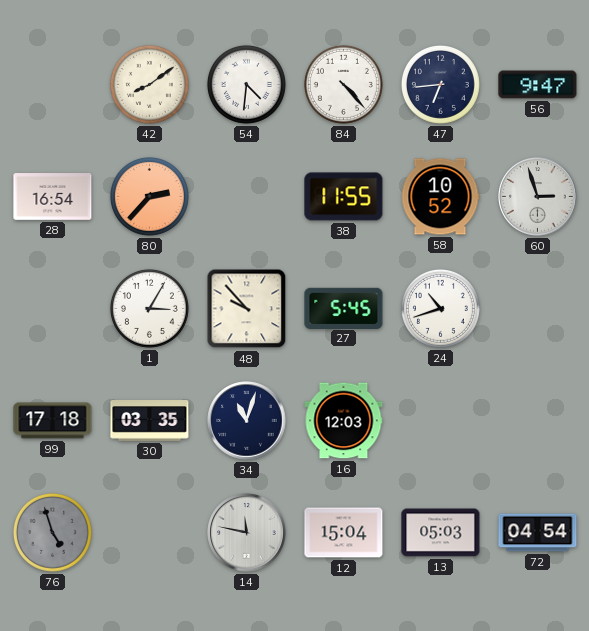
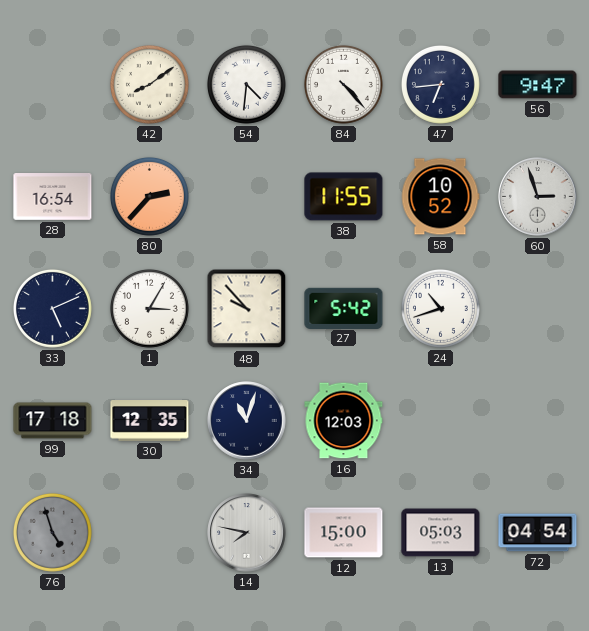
33: none -> 5:11
27: 5:45 -> 5:42
30: 03:35 -> 12:35
14: 11:47 -> 7:47
12: 15:04 -> 15:00
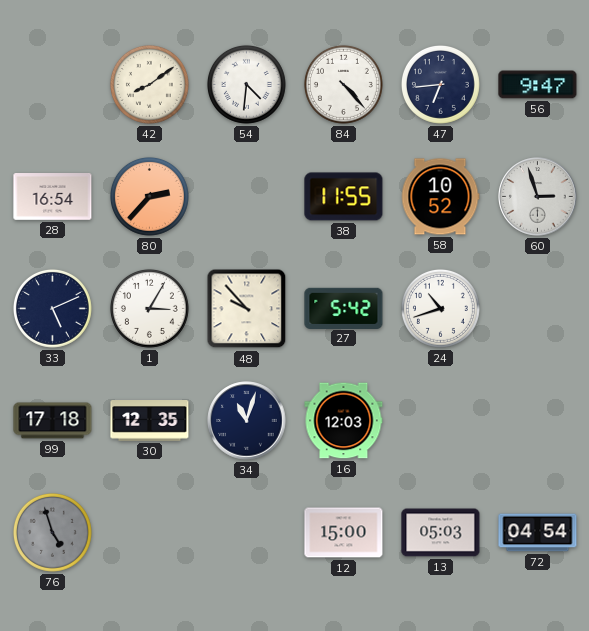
14: 7:47 -> none
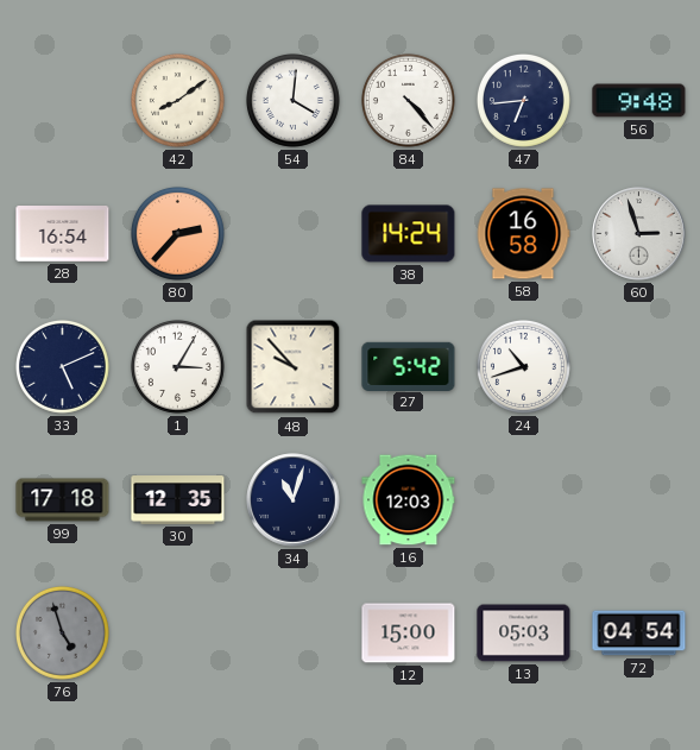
54: 4:31 -> 4:01
56: 9:47 -> 9:48
38: 11:55 -> 14:24
58: 10:52 -> 16:58
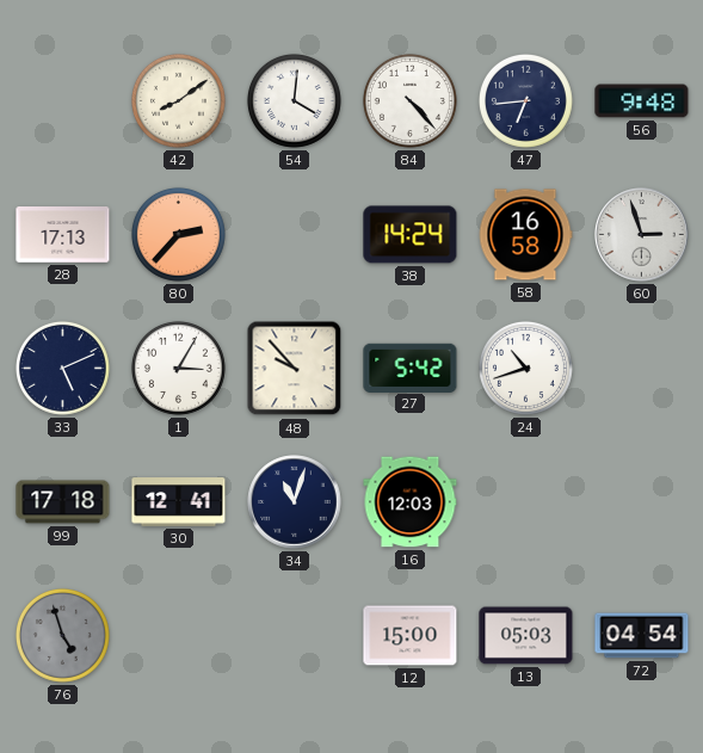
28: 16:54 -> 17:13
30: 12:35 -> 12:41
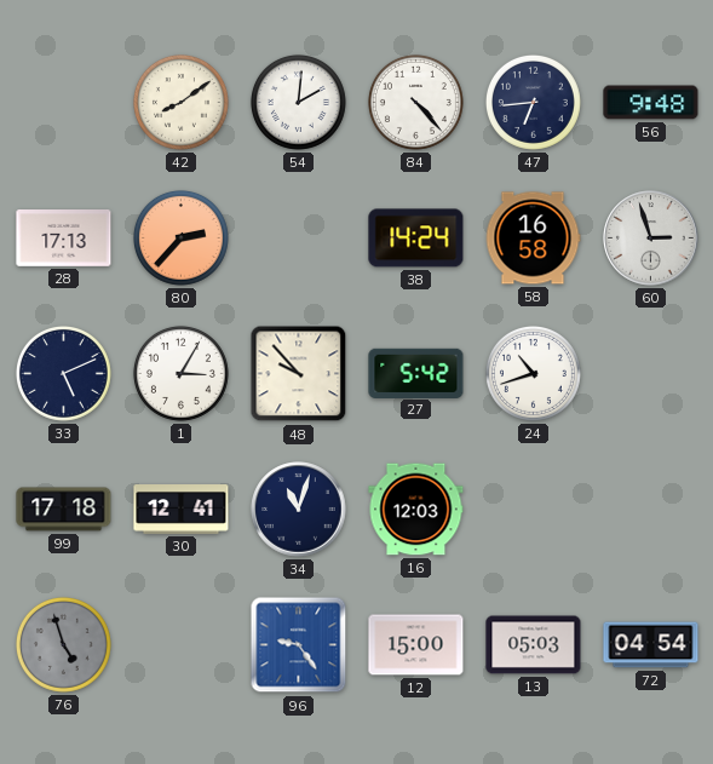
54: 4:01 -> 2:01
96: none -> 9:24
